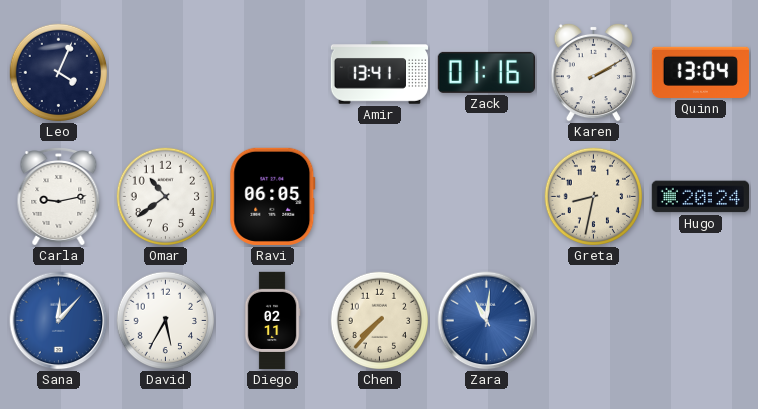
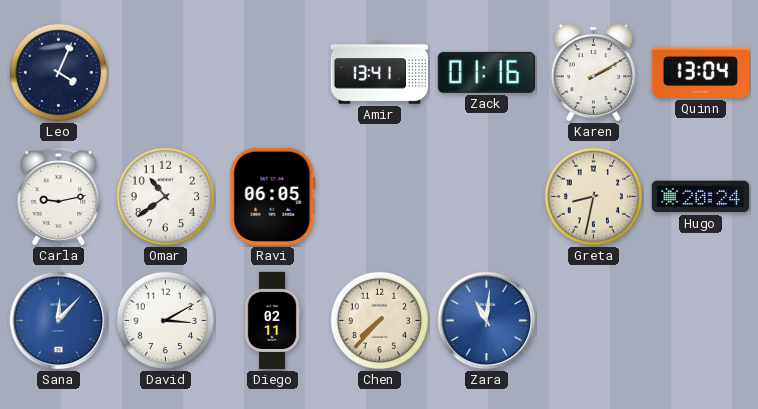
David: 5:35 -> 3:10
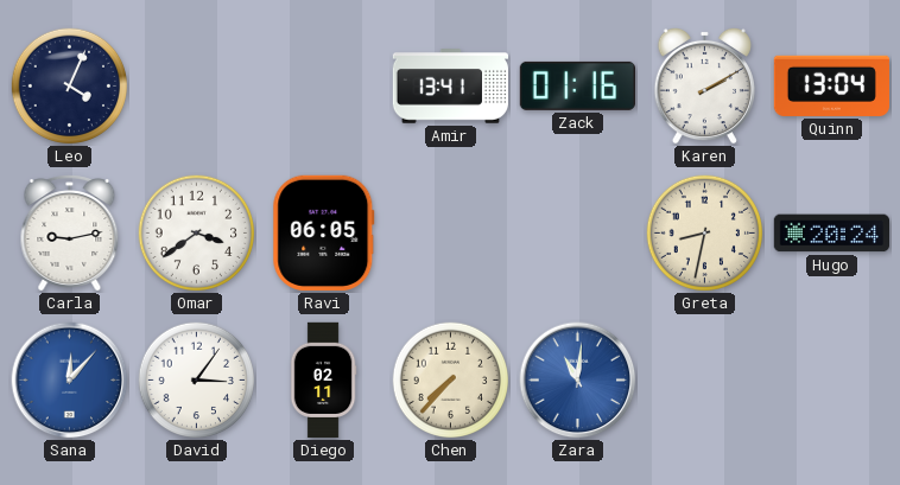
Omar: 10:39 -> 3:39
David: 3:10 -> 3:06
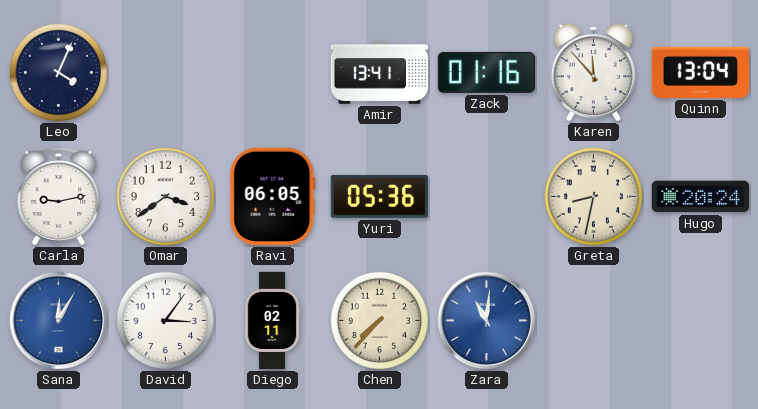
Karen: 2:10 -> 11:53
Yuri: none -> 05:36
Sana: 12:07 -> 12:05
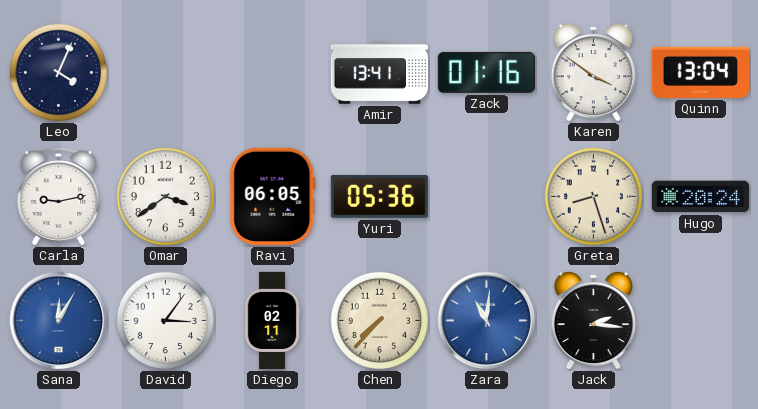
Karen: 11:53 -> 3:51
Greta: 8:32 -> 8:27
Jack: none -> 2:16
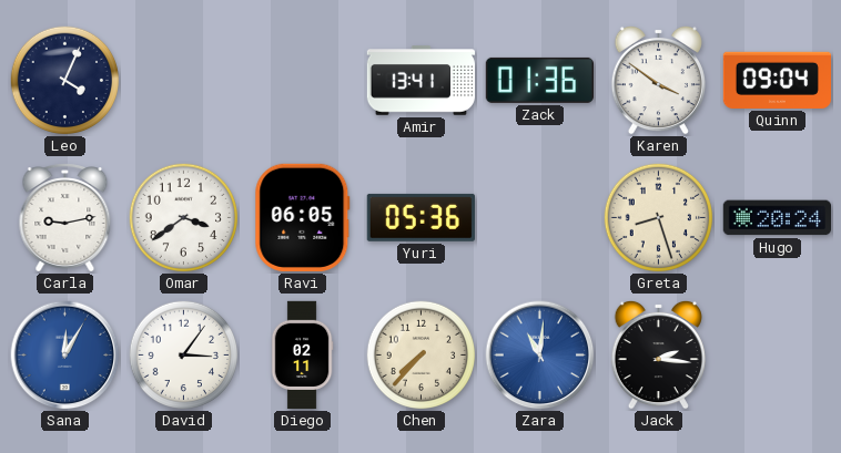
Zack: 01:16 -> 01:36
Quinn: 13:04 -> 09:04
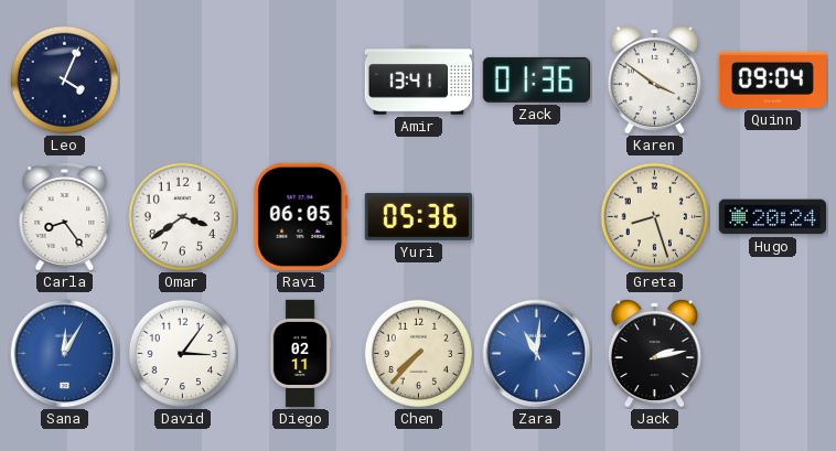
Carla: 9:13 -> 8:24
Jack: 2:16 -> 2:13
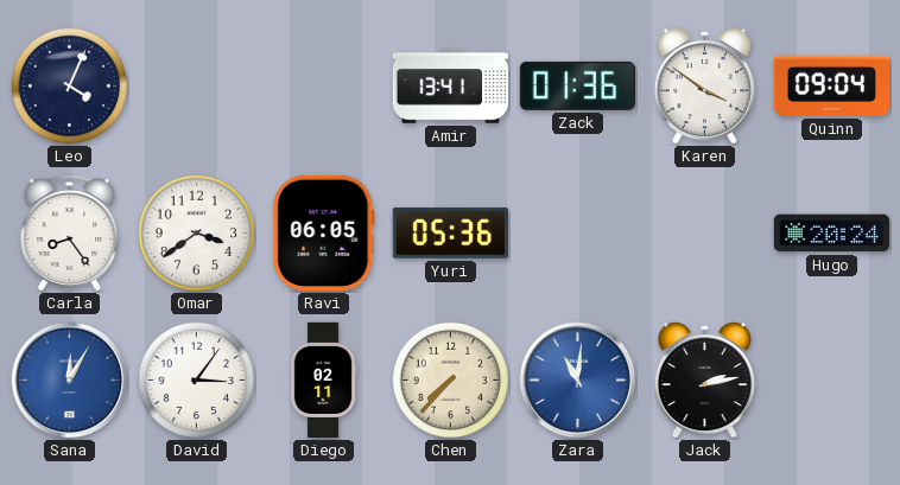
Greta: 8:27 -> none
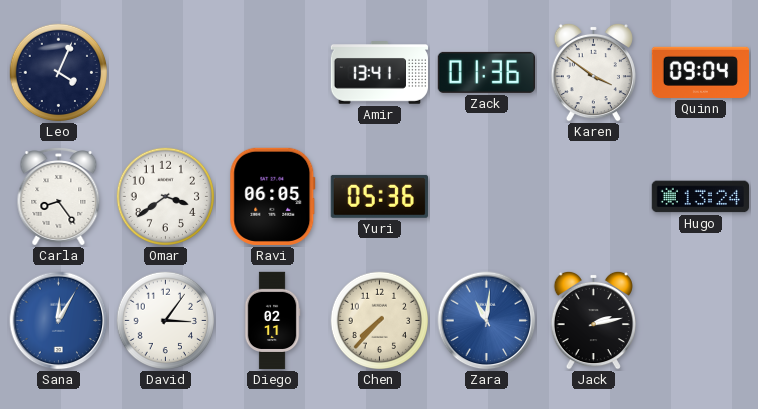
Hugo: 20:24 -> 13:24
